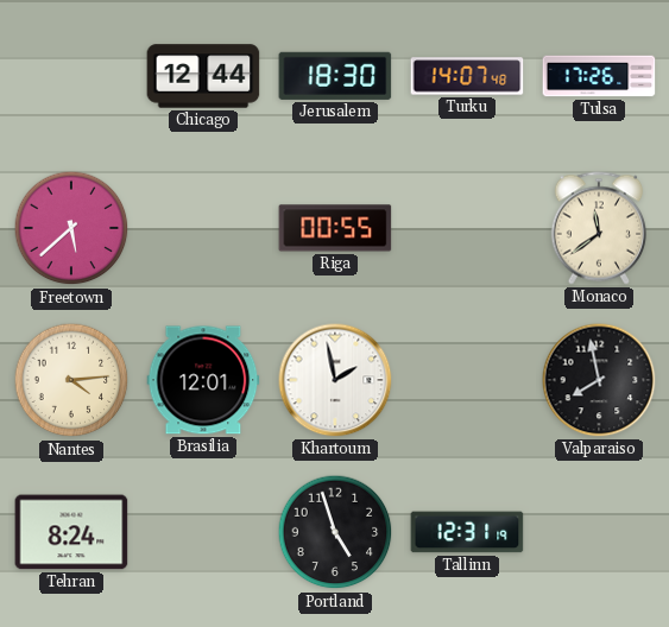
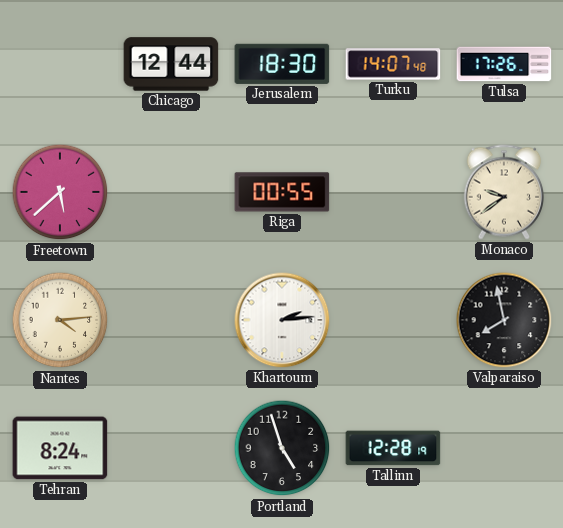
Monaco: 11:39 -> 9:39
Brasilia: 12:01 -> none
Khartoum: 1:58 -> 2:14
Tallinn: 12:31 -> 12:28
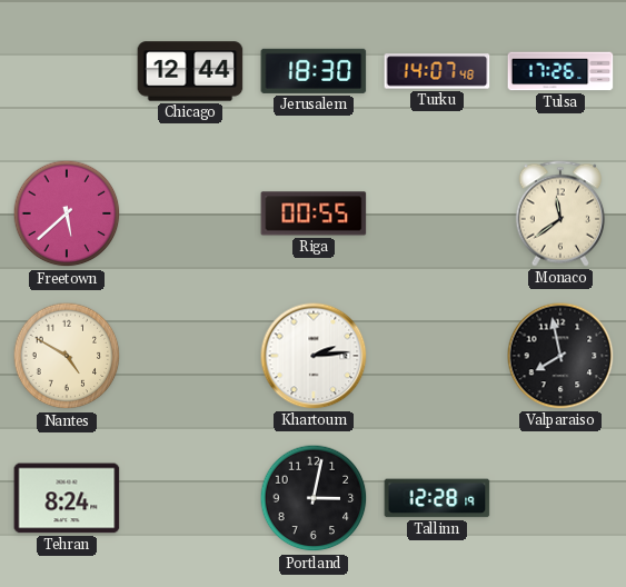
Monaco: 9:39 -> 11:39
Nantes: 4:14 -> 4:50
Portland: 4:57 -> 3:02
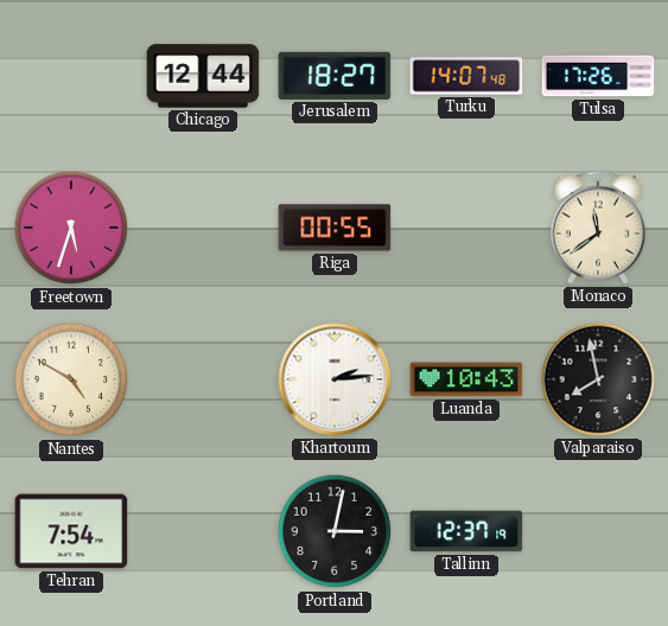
Jerusalem: 18:30 -> 18:27
Freetown: 5:38 -> 5:33
Luanda: none -> 10:43
Tehran: 8:24 -> 7:54
Tallinn: 12:28 -> 12:37
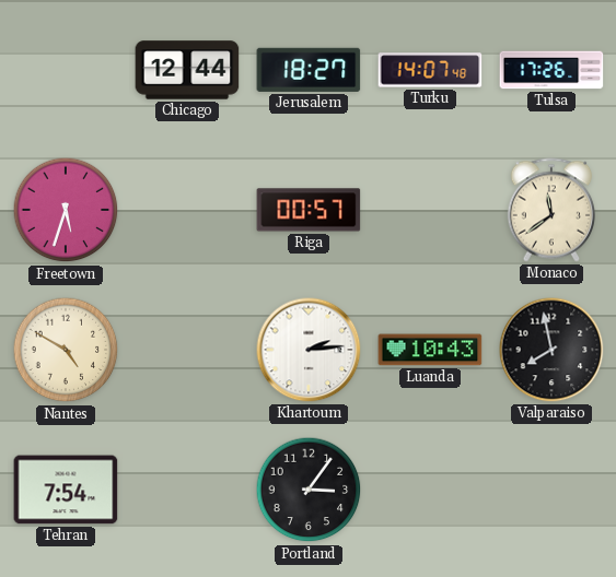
Riga: 00:55 -> 00:57
Portland: 3:02 -> 3:06
Tallinn: 12:37 -> none
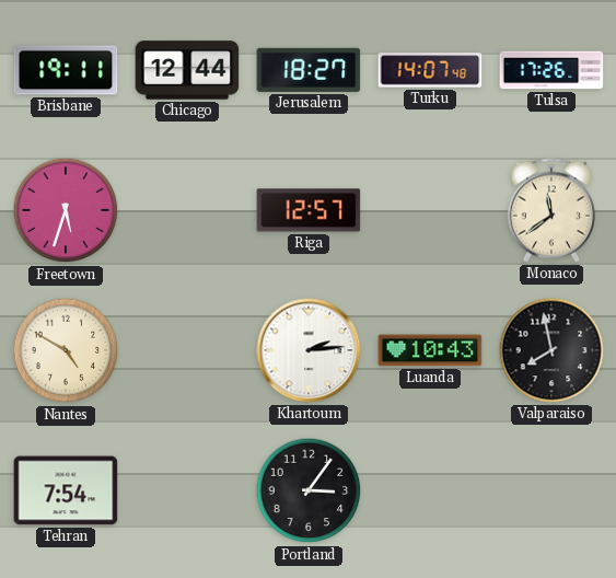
Brisbane: none -> 19:11
Riga: 00:57 -> 12:57
